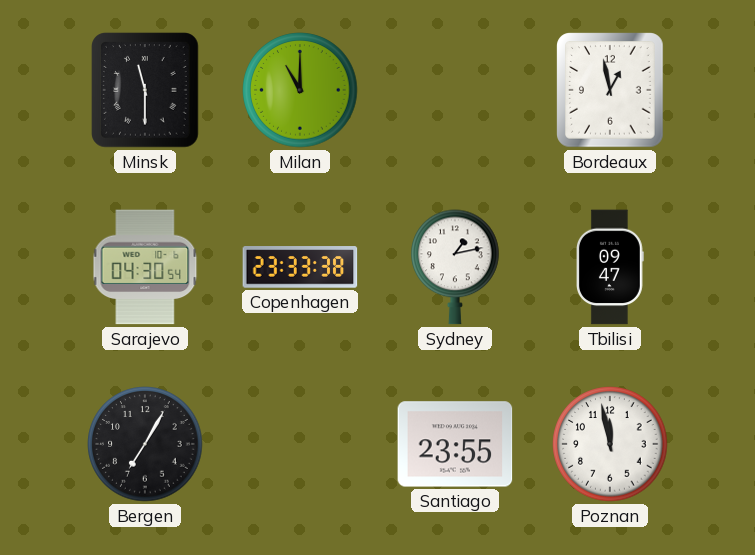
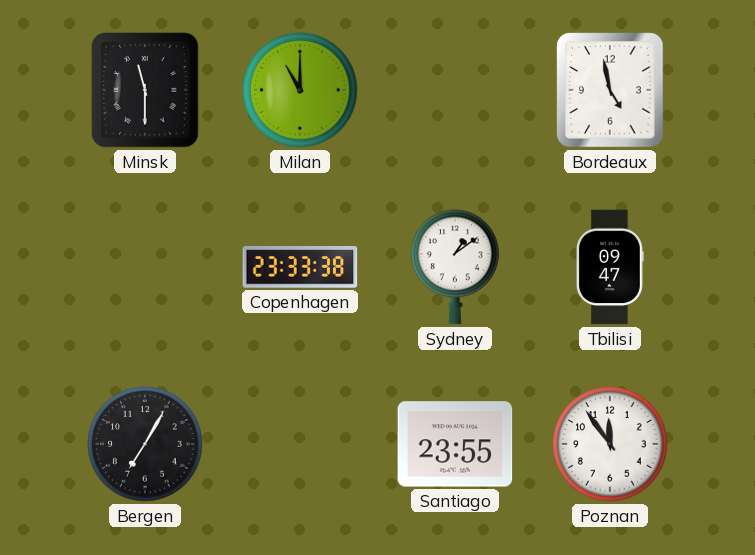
Bordeaux: 12:58 -> 4:58
Sarajevo: 04:30 -> none
Sydney: 1:13 -> 1:09
Poznan: 11:58 -> 11:54
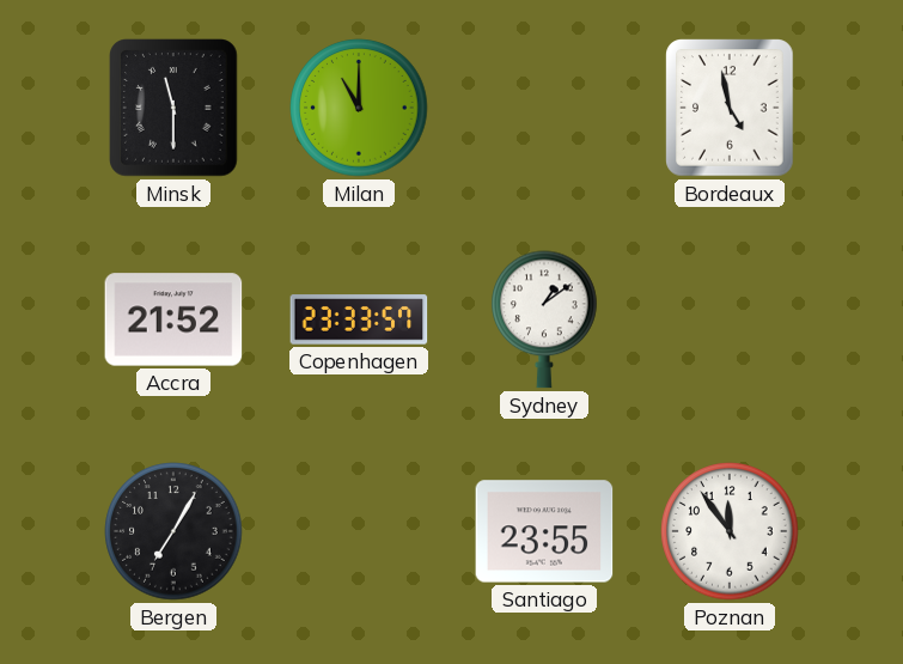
Accra: none -> 21:52
Copenhagen: 23:33:38 -> 23:33:57
Tbilisi: 09:47 -> none
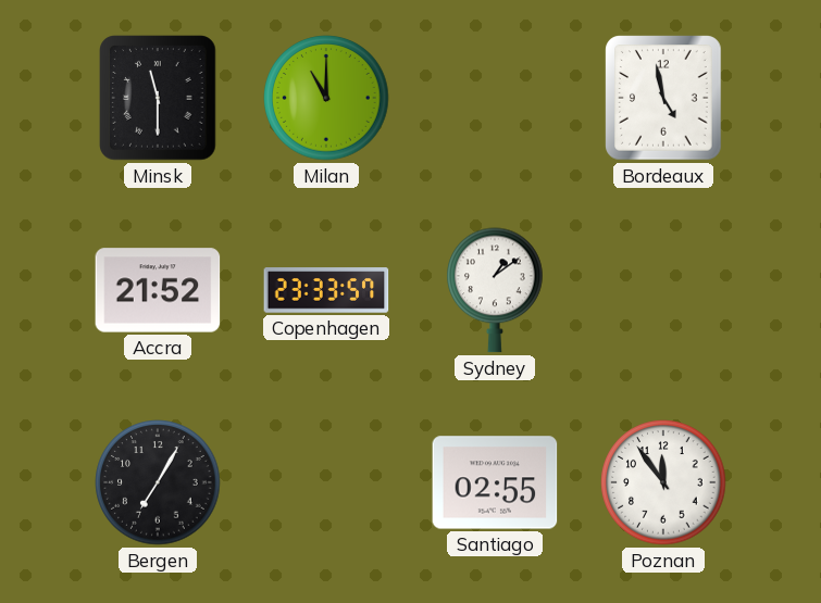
Santiago: 23:55 -> 02:55
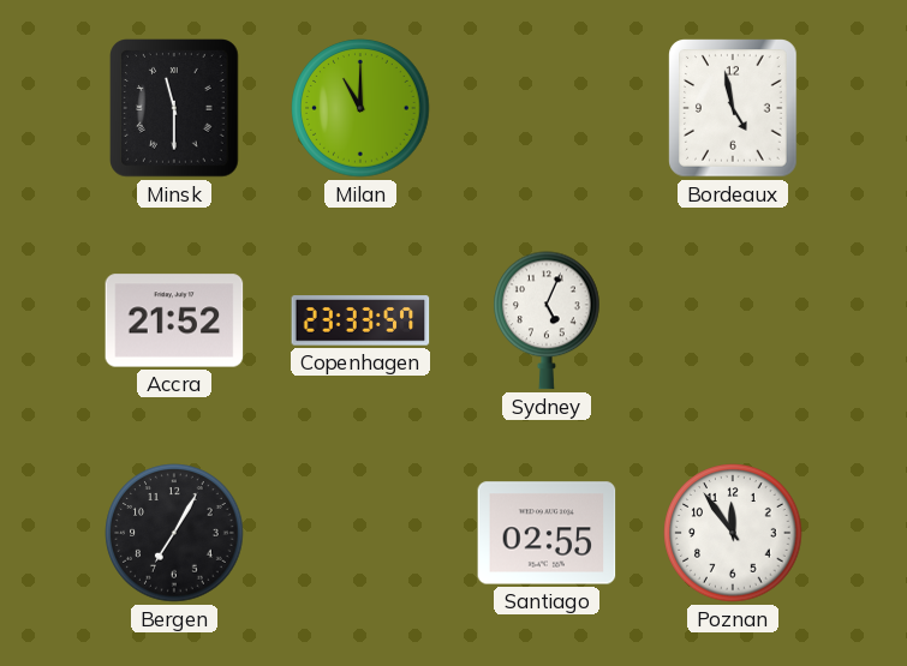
Sydney: 1:09 -> 5:04
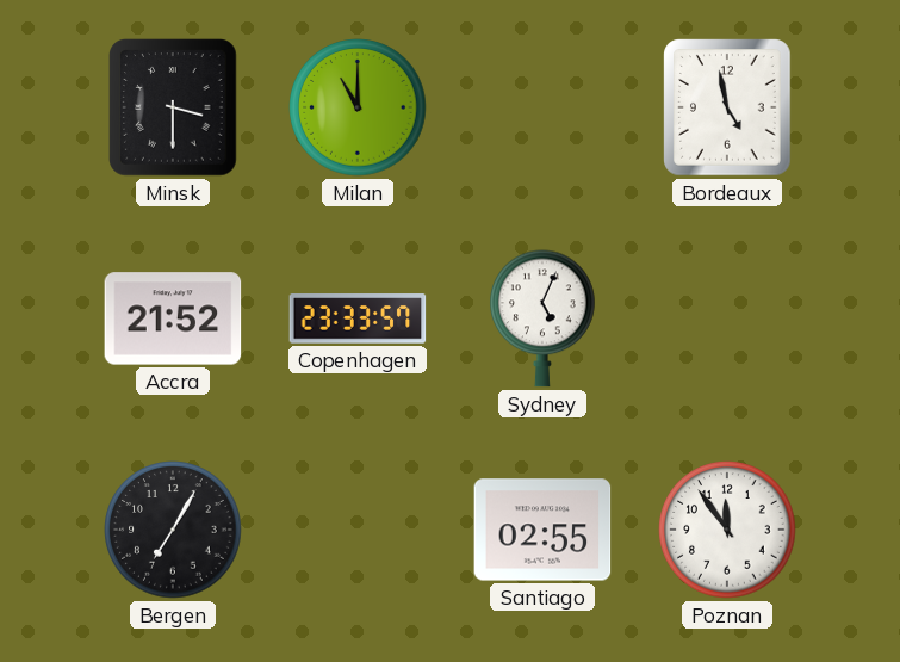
Minsk: 11:30 -> 3:30
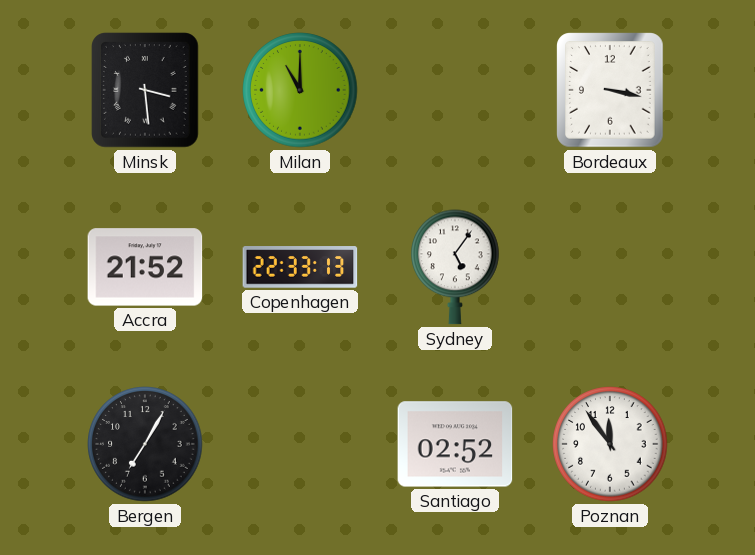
Minsk: 3:30 -> 3:29
Bordeaux: 4:58 -> 3:17
Copenhagen: 23:33 -> 22:33
Sydney: 5:04 -> 5:06
Santiago: 02:55 -> 02:52
